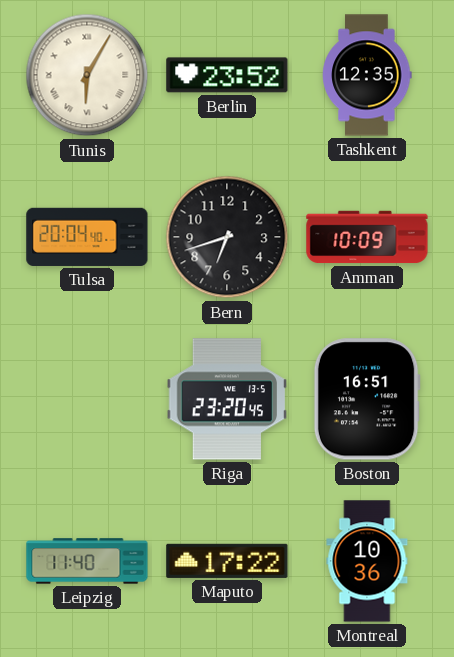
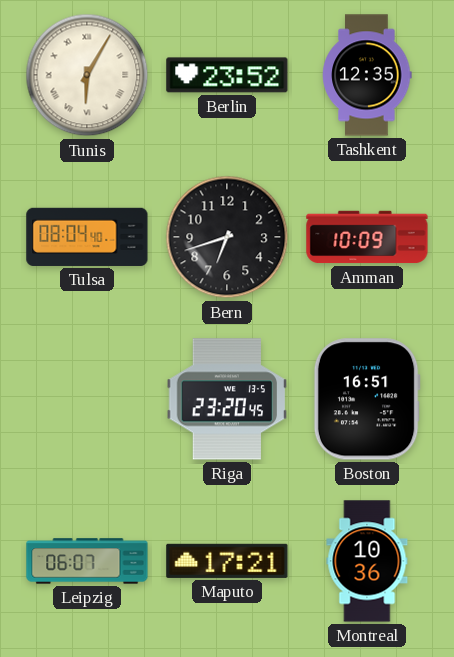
Tulsa: 20:04 -> 08:04
Leipzig: 11:40 -> 06:07
Maputo: 17:22 -> 17:21
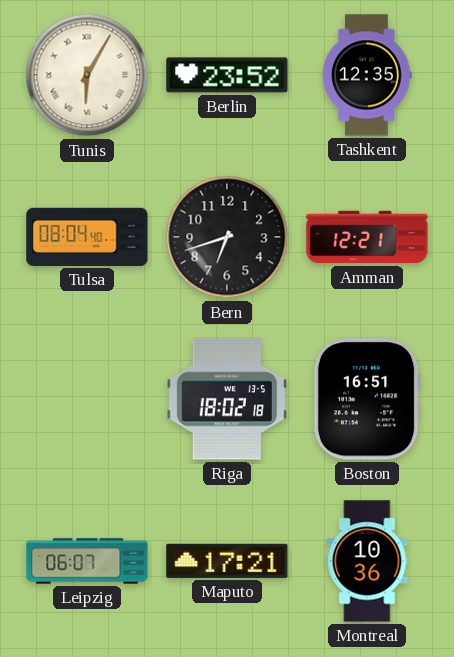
Amman: 10:09 -> 12:21
Riga: 23:20 -> 18:02
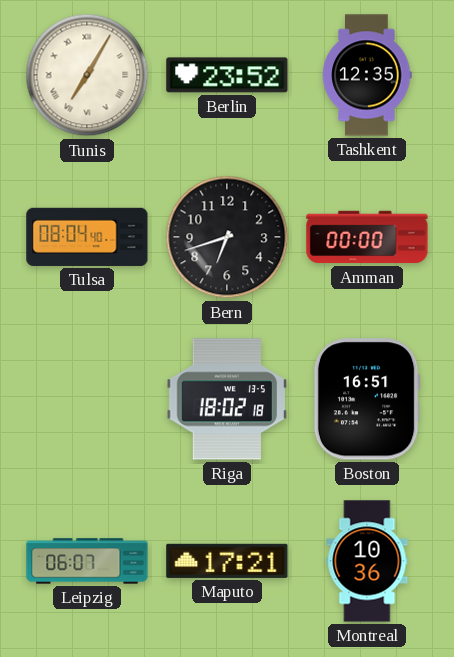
Tunis: 6:05 -> 7:05
Amman: 12:21 -> 00:00
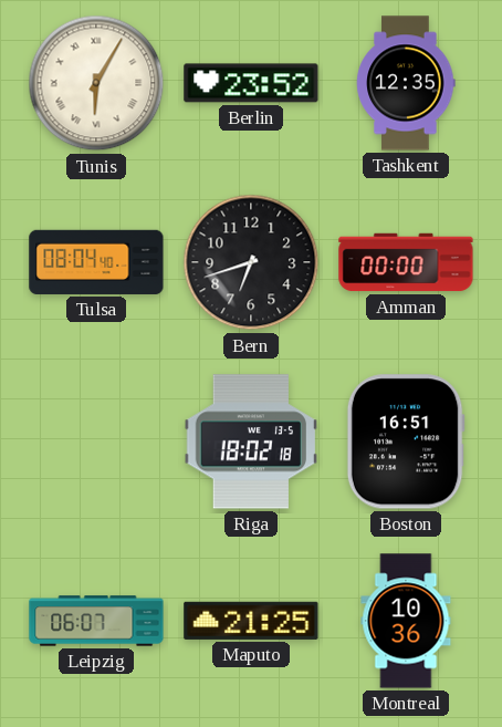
Tunis: 7:05 -> 6:05
Maputo: 17:21 -> 21:25
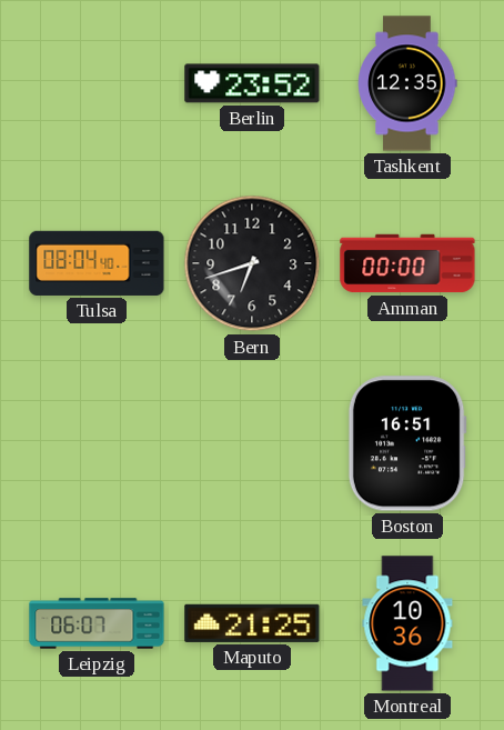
Tunis: 6:05 -> none
Riga: 18:02 -> none
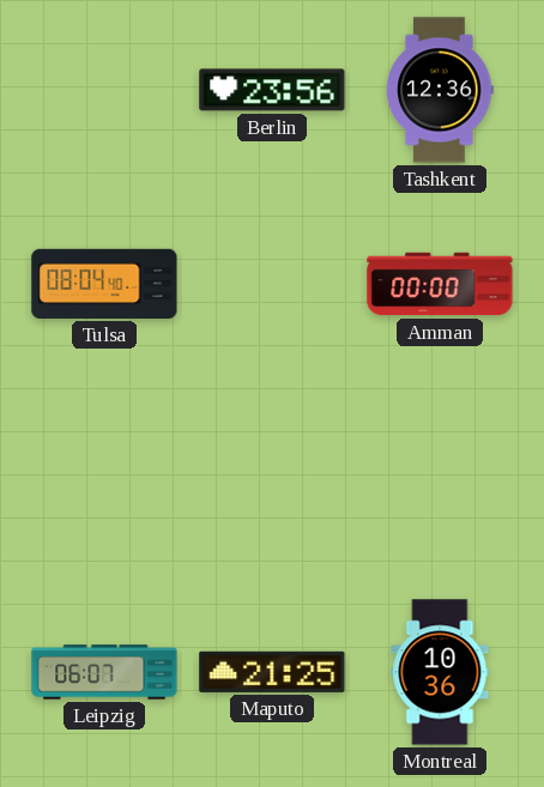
Berlin: 23:52 -> 23:56
Tashkent: 12:35 -> 12:36
Bern: 6:42 -> none
Boston: 16:51 -> none
